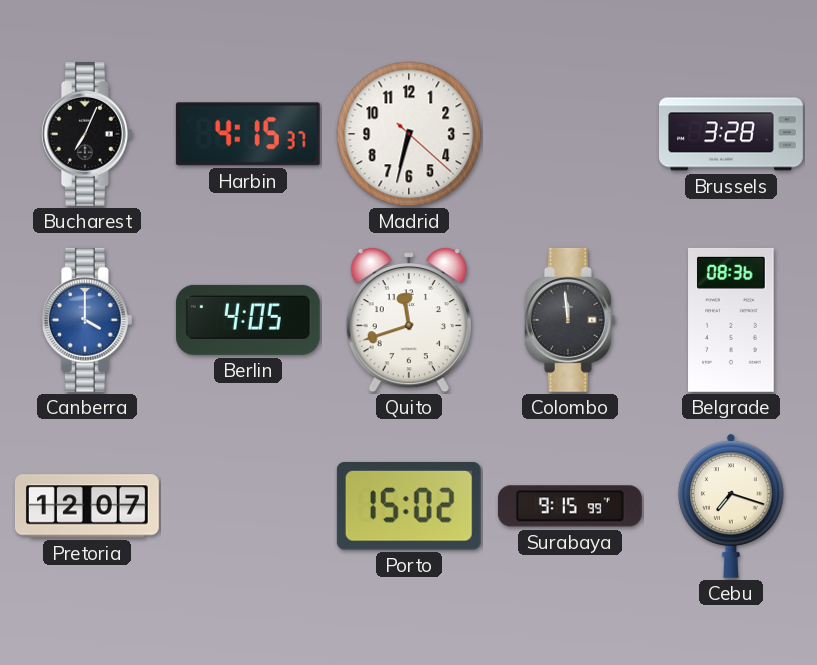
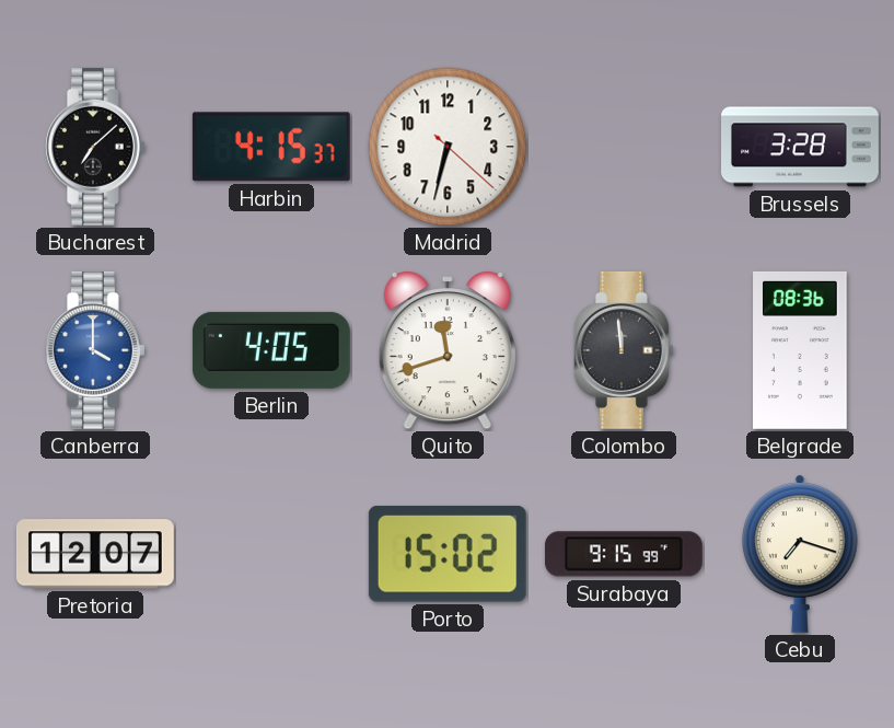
Bucharest: 7:04 -> 7:08
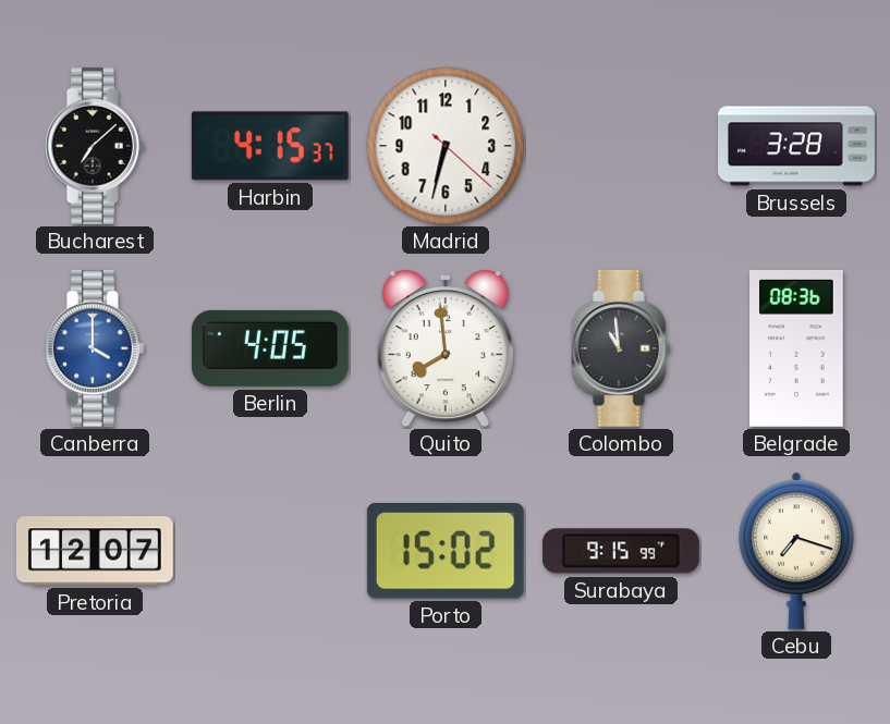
Quito: 11:42 -> 7:59
Colombo: 11:59 -> 10:59
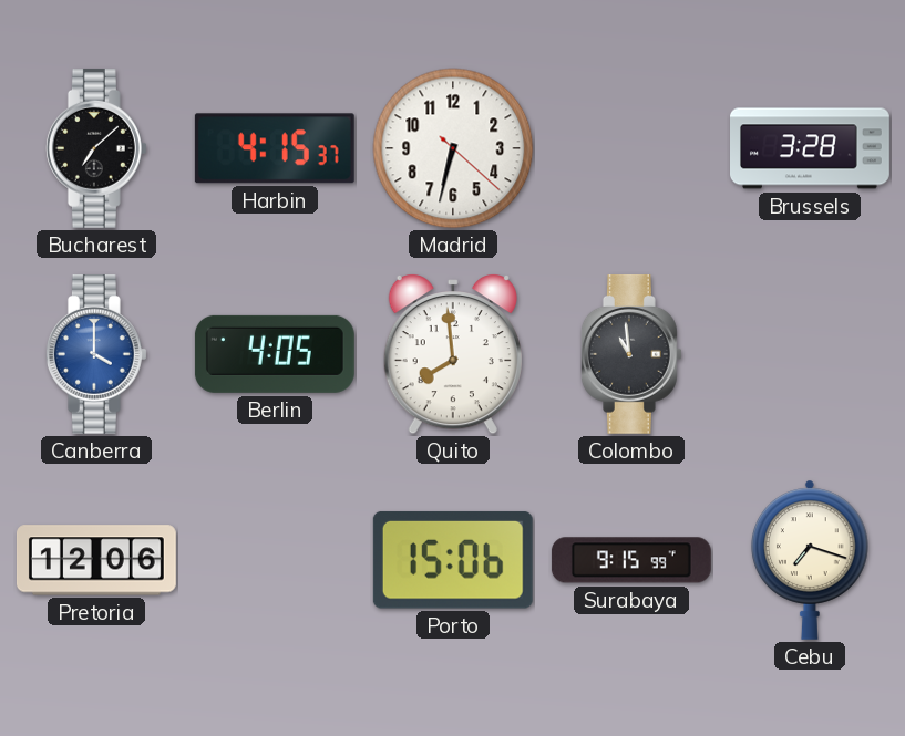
Belgrade: 08:36 -> none
Pretoria: 12:07 -> 12:06
Porto: 15:02 -> 15:06
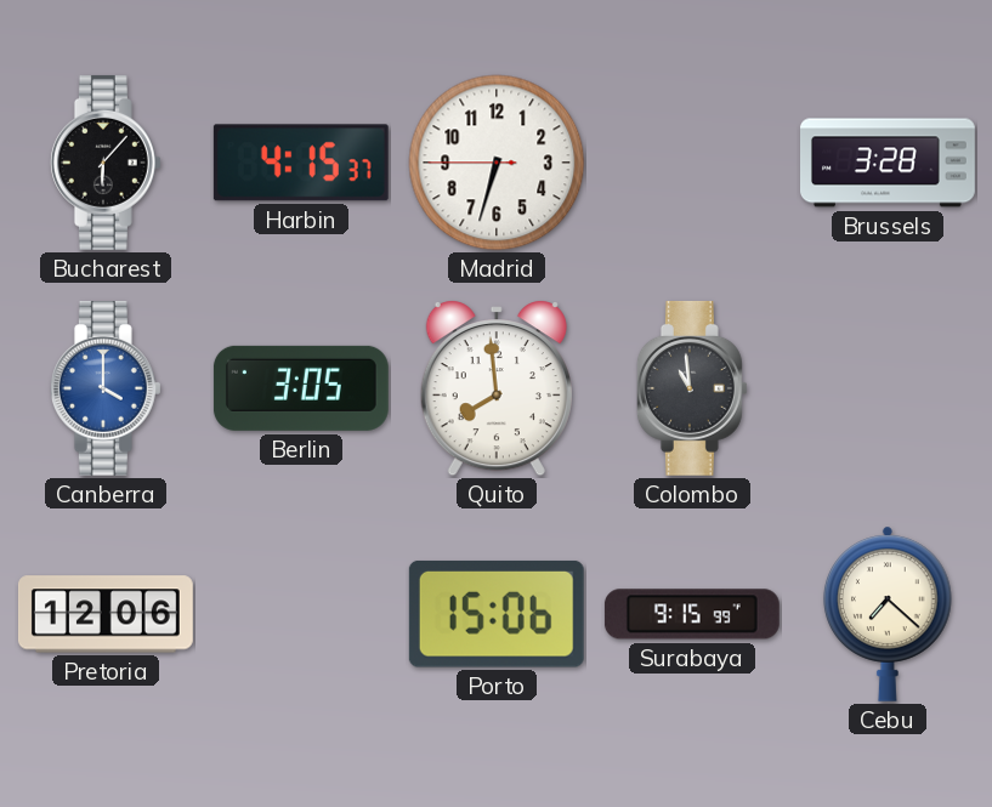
Bucharest: 7:08 -> 6:07
Madrid: 6:32:22 -> 6:32:45
Berlin: 4:05 -> 3:05
Cebu: 7:18 -> 7:22
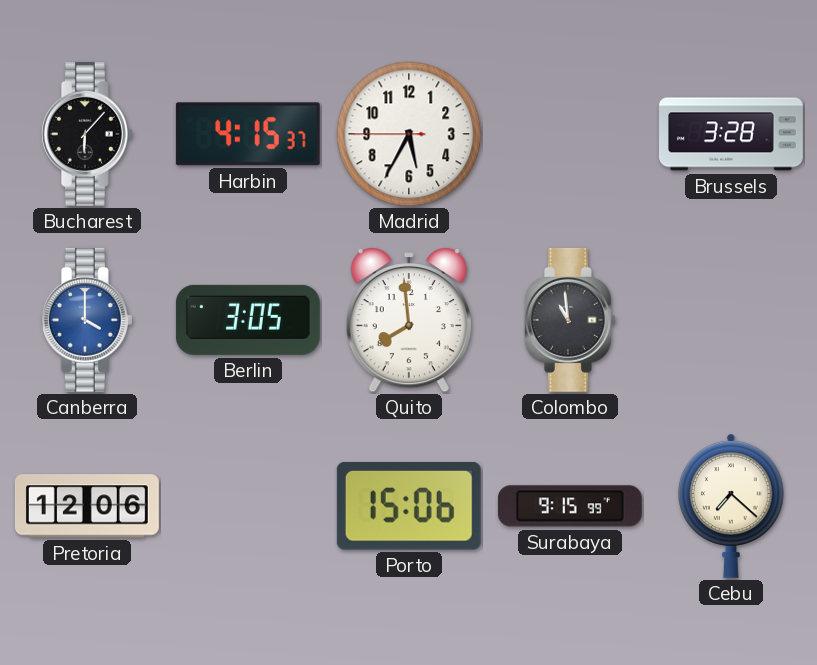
Madrid: 6:32 -> 5:34
